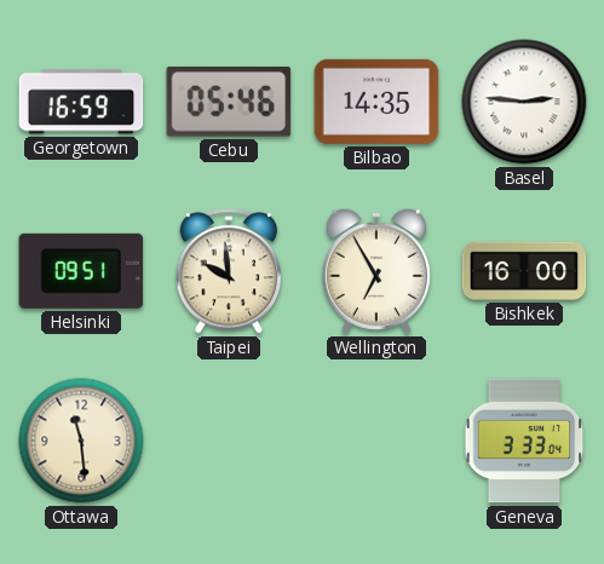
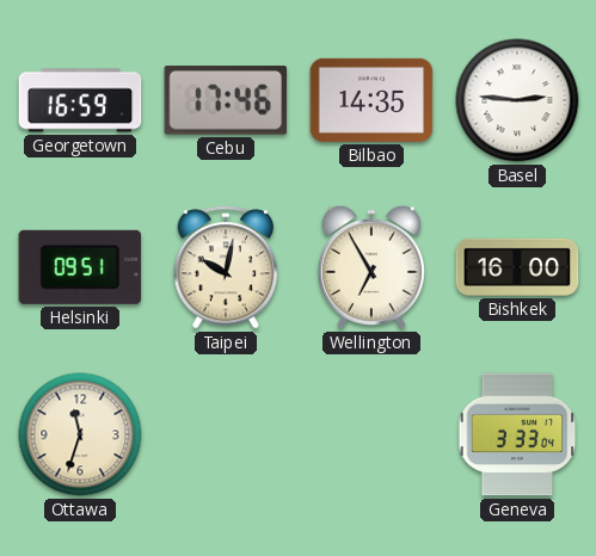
Cebu: 05:46 -> 17:46
Taipei: 9:59 -> 10:02
Ottawa: 11:29 -> 11:33
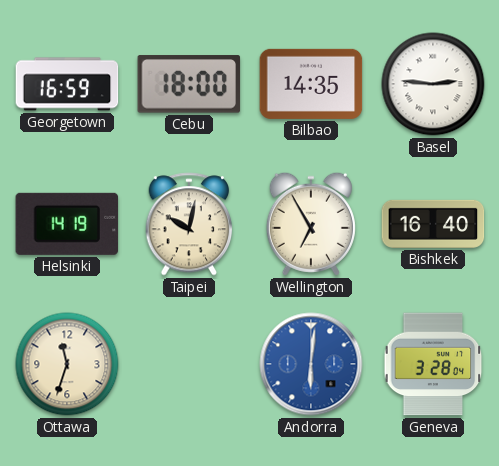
Cebu: 17:46 -> 18:00
Helsinki: 09:51 -> 14:19
Bishkek: 16:00 -> 16:40
Andorra: none -> 6:01
Geneva: 3:33 -> 3:28
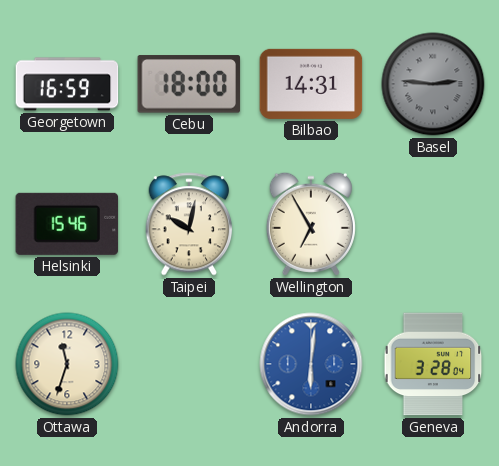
Bilbao: 14:35 -> 14:31
Basel dial: white -> grey
Helsinki: 14:19 -> 15:46
Bishkek: 16:40 -> none
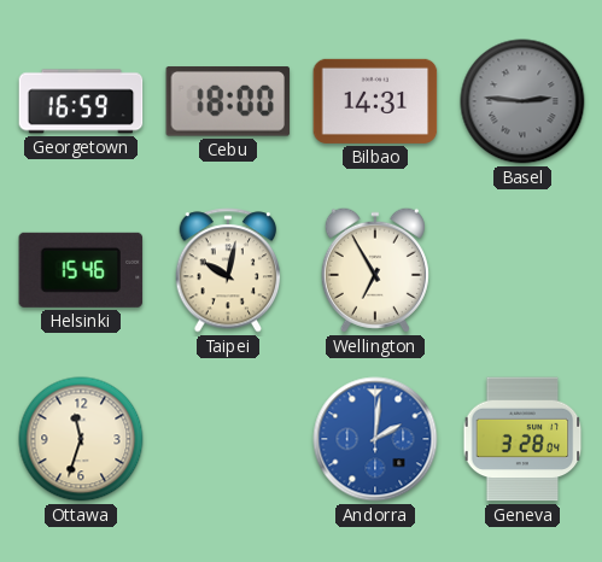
Andorra: 6:01 -> 2:01
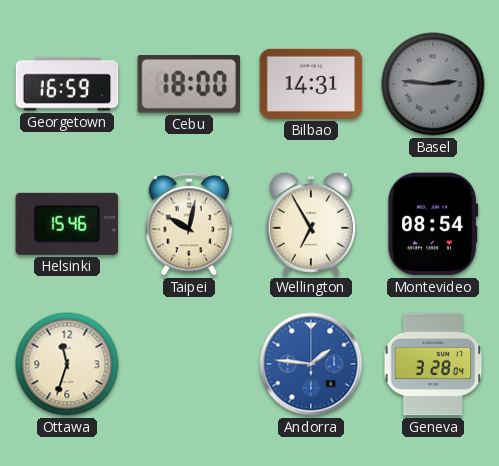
Montevideo: none -> 08:54
Andorra: 2:01 -> 1:46
